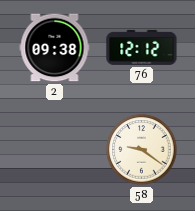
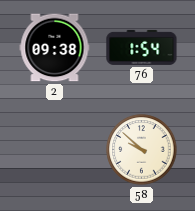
76: 12:12 -> 1:54
58: 9:21 -> 9:52
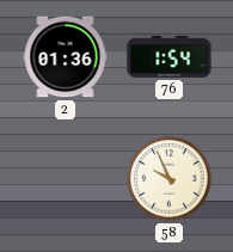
2: 09:38 -> 01:36
58: 9:52 -> 9:56
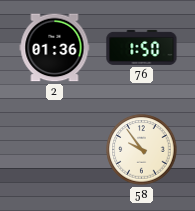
76: 1:54 -> 1:50
58: 9:56 -> 9:54
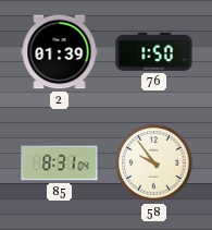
2: 01:36 -> 01:39
85: none -> 8:31
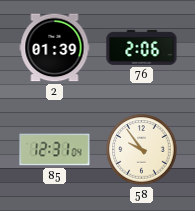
76: 1:50 -> 2:06
85: 8:31 -> 12:31
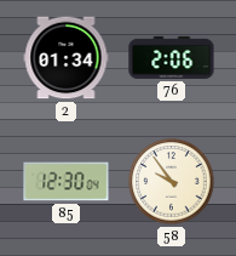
2: 01:39 -> 01:34
85: 12:31 -> 12:30
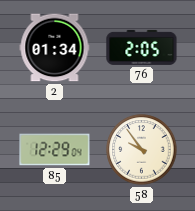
76: 2:06 -> 2:05
85: 12:30 -> 12:29
